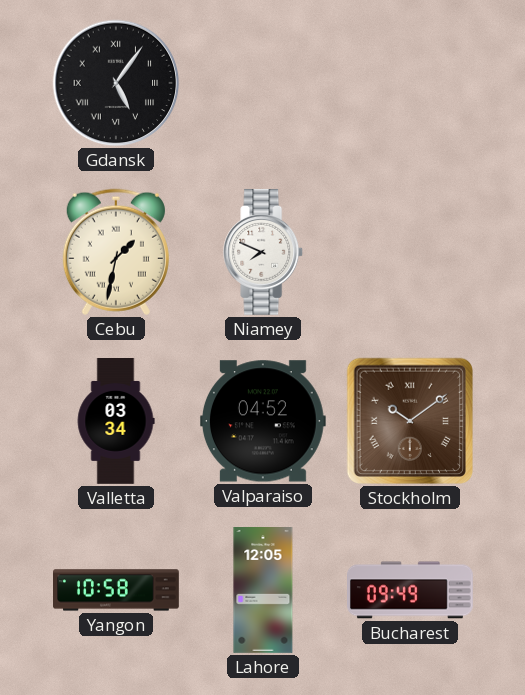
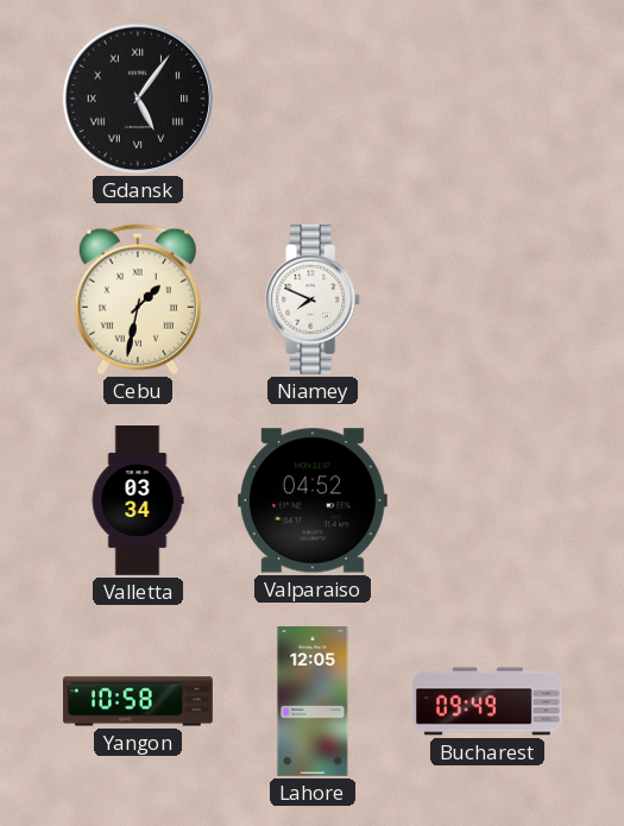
Stockholm: 10:09 -> none
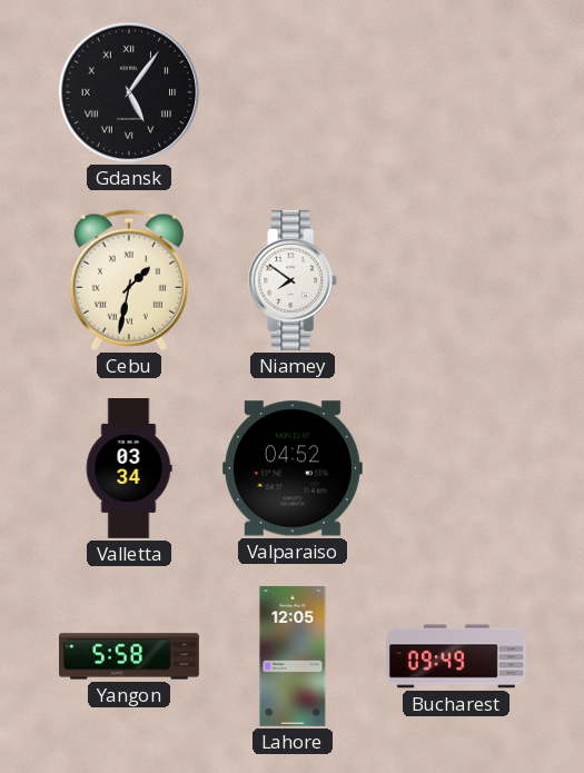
Niamey: 7:49 -> 7:51
Yangon: 10:58 -> 5:58
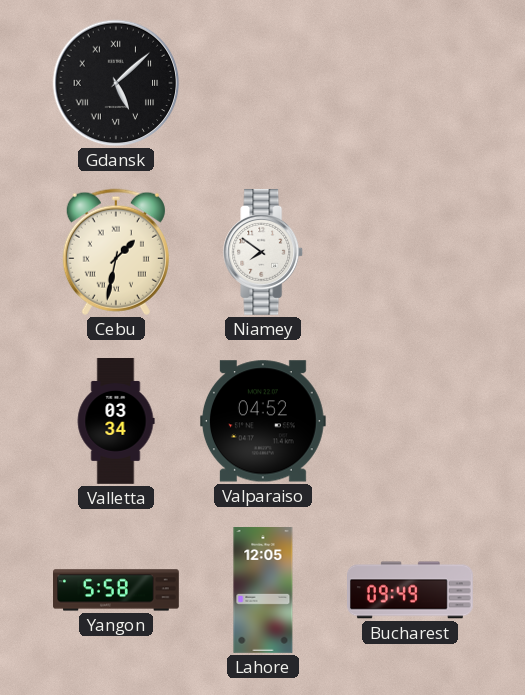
Gdansk: 5:06 -> 5:08
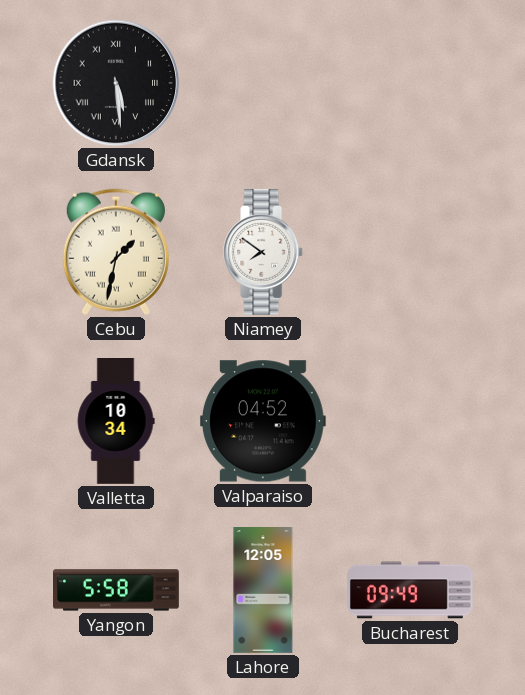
Gdansk: 5:08 -> 5:29
Valletta: 03:34 -> 10:34
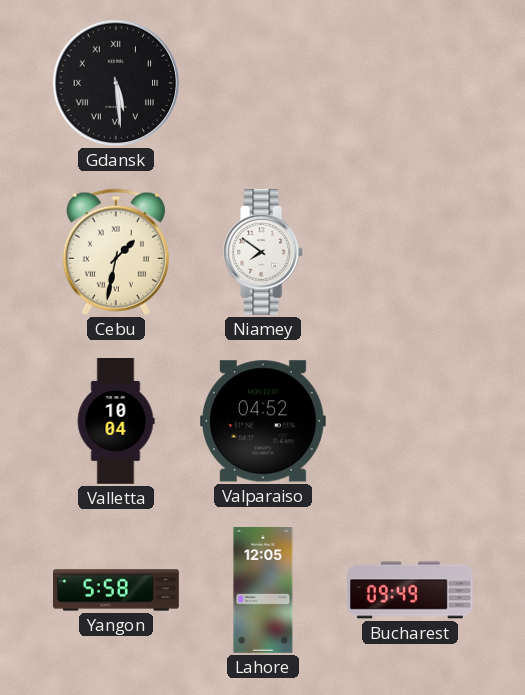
Valletta: 10:34 -> 10:04
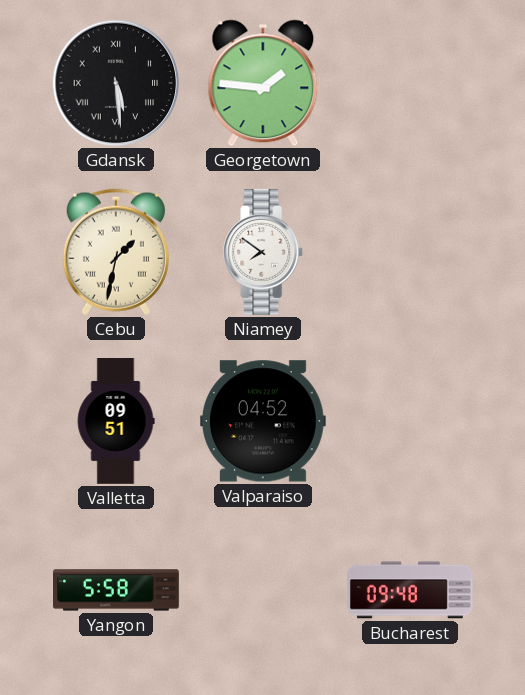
Georgetown: none -> 1:46
Valletta: 10:04 -> 09:51
Lahore: 12:05 -> none
Bucharest: 09:49 -> 09:48
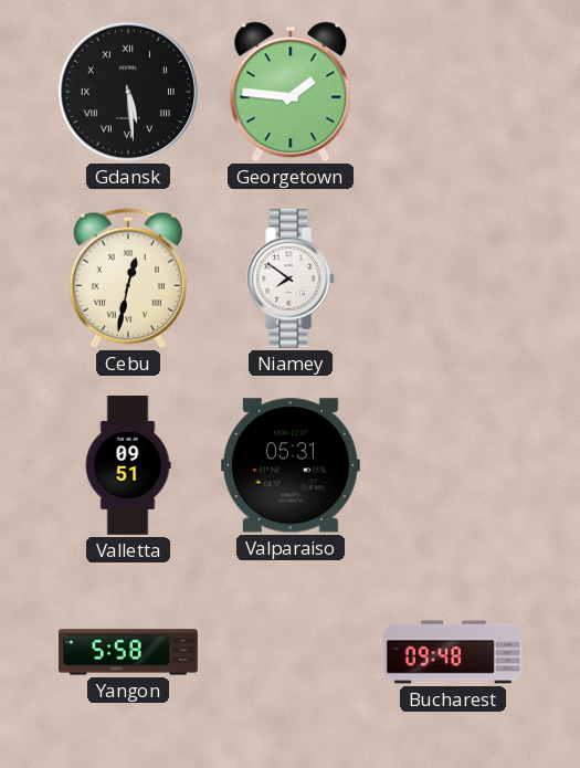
Cebu: 1:32 -> 12:32
Valparaiso: 04:52 -> 05:31
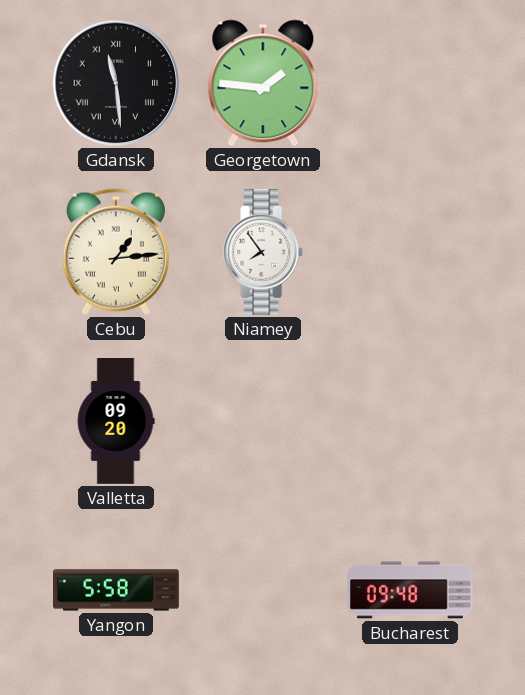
Gdansk: 5:29 -> 11:29
Cebu: 12:32 -> 1:14
Niamey: 7:51 -> 7:54
Valletta: 09:51 -> 09:20
Valparaiso: 05:31 -> none
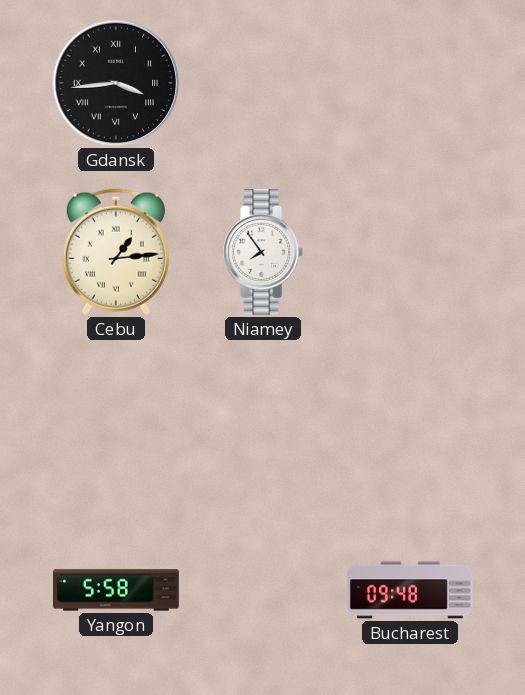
Gdansk: 11:29 -> 3:44
Georgetown: 1:46 -> none
Valletta: 09:20 -> none
